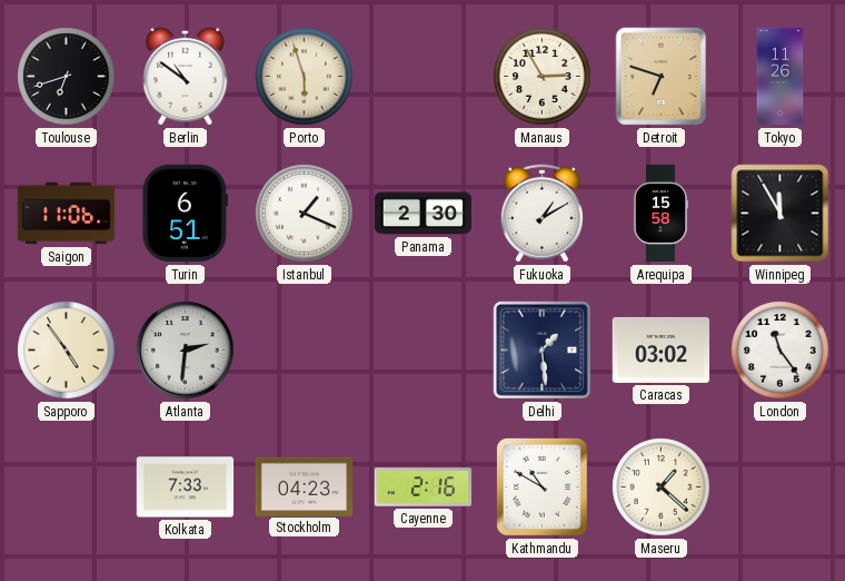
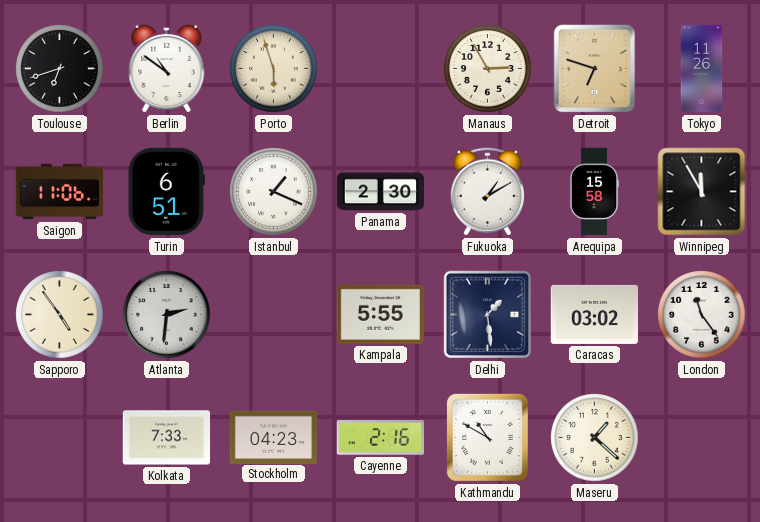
Kampala: none -> 5:55
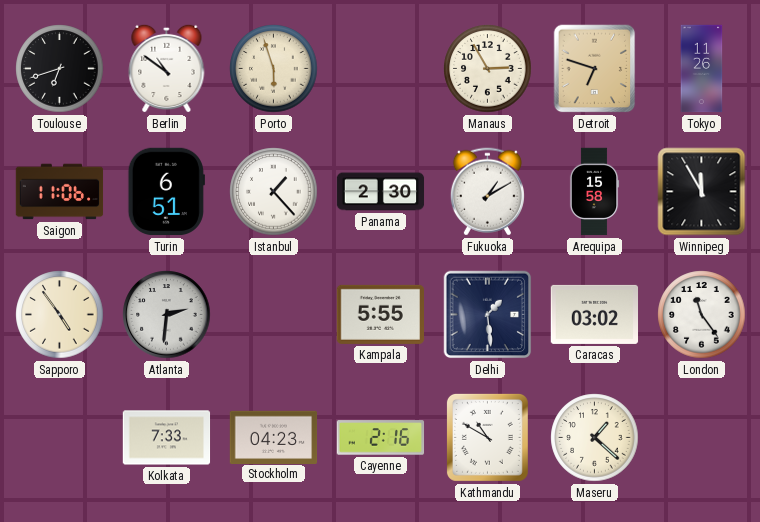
Istanbul: 1:19 -> 1:23
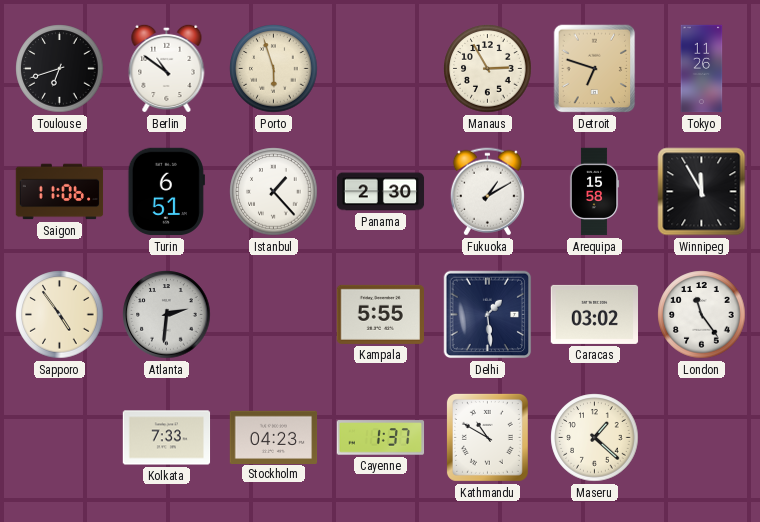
Cayenne: 2:16 -> 1:37
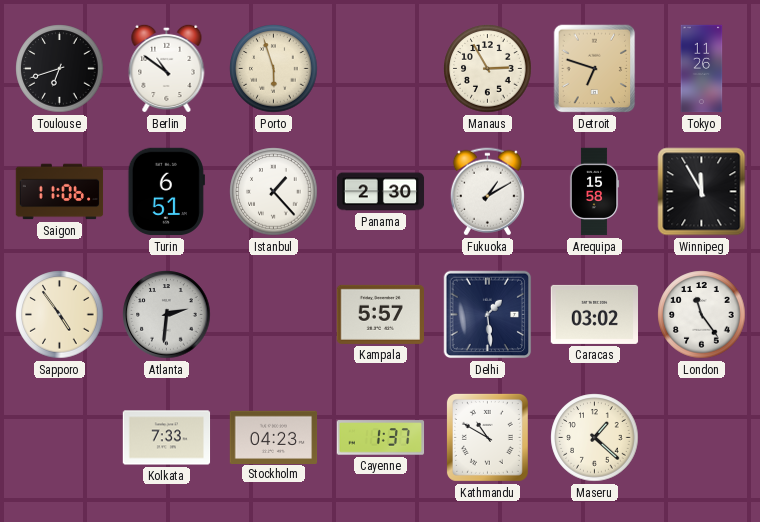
Kampala: 5:55 -> 5:57
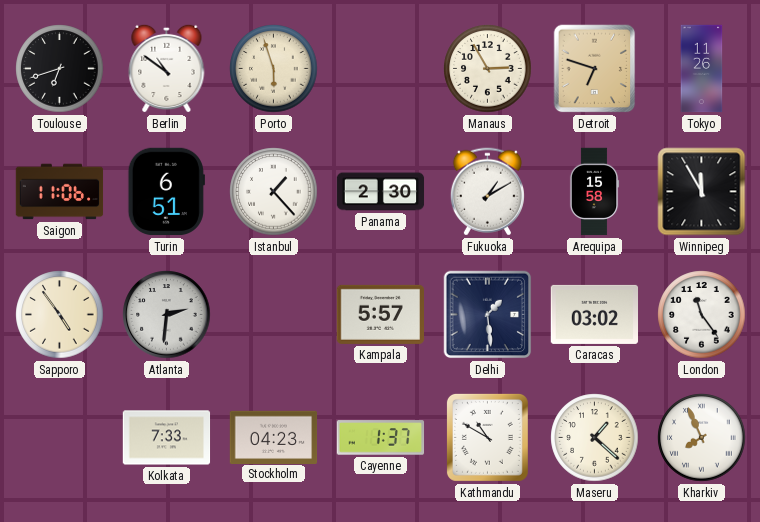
Kharkiv: none -> 7:56
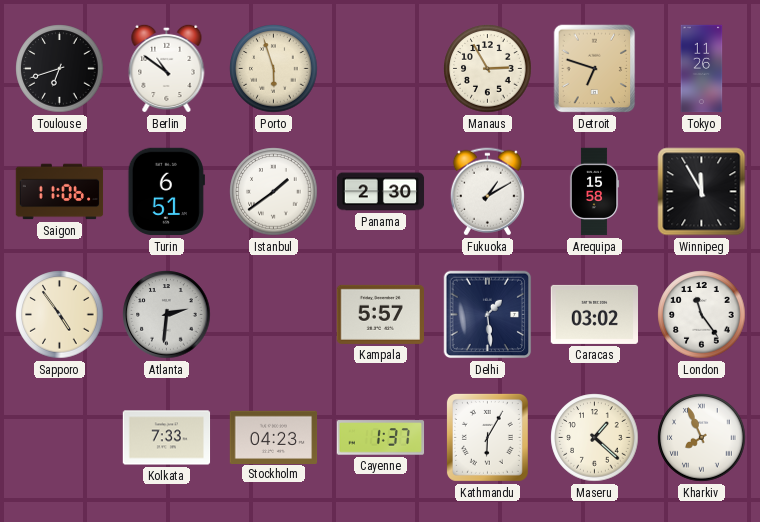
Istanbul: 1:23 -> 1:39
Kathmandu: 10:50 -> 6:05
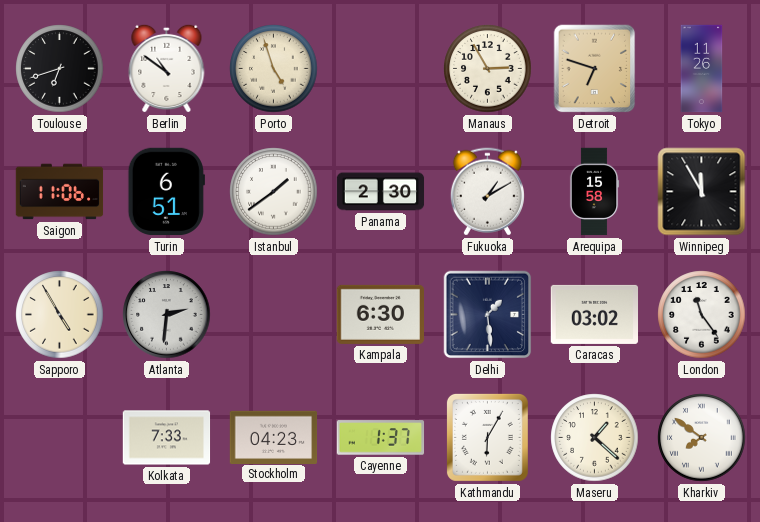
Porto: 5:57 -> 4:57
Sapporo: 4:54 -> 4:55
Kampala: 5:57 -> 6:30
Kharkiv: 7:56 -> 7:51
